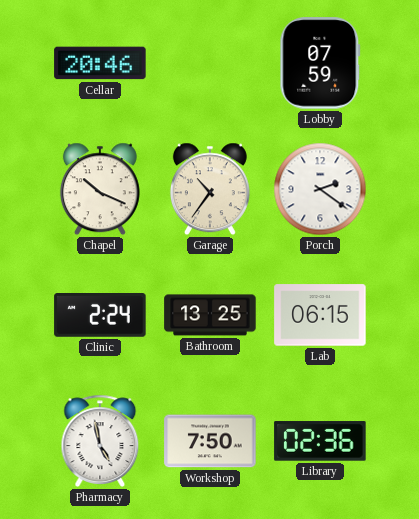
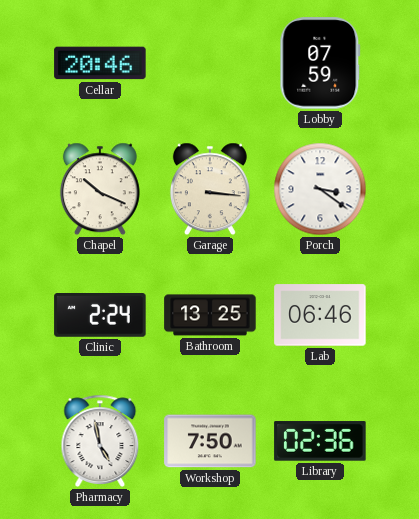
Garage: 10:36 -> 3:16
Porch: 2:21 -> 3:21
Lab: 06:15 -> 06:46
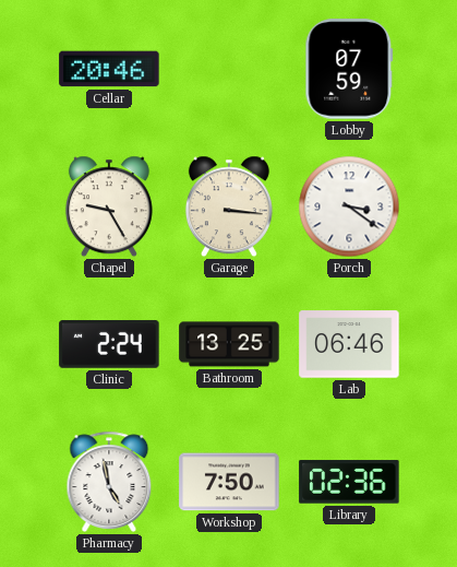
Chapel: 10:19 -> 9:25
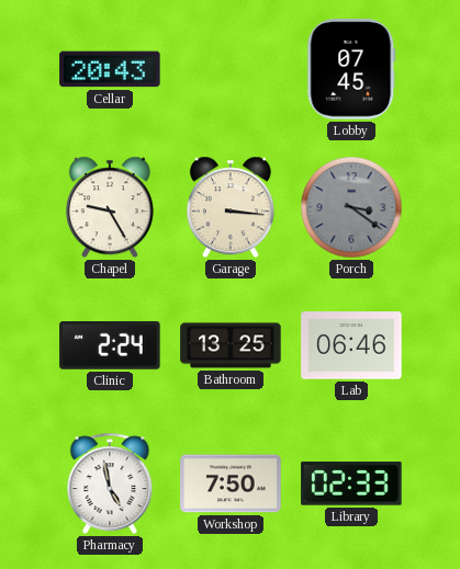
Cellar: 20:46 -> 20:43
Lobby: 07:59 -> 07:45
Porch dial: white -> grey
Library: 02:36 -> 02:33
